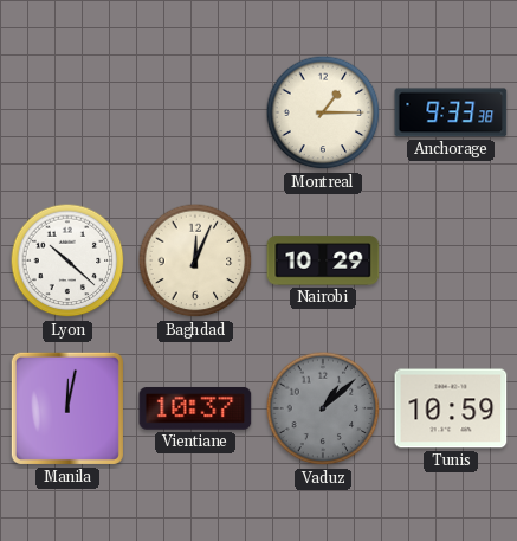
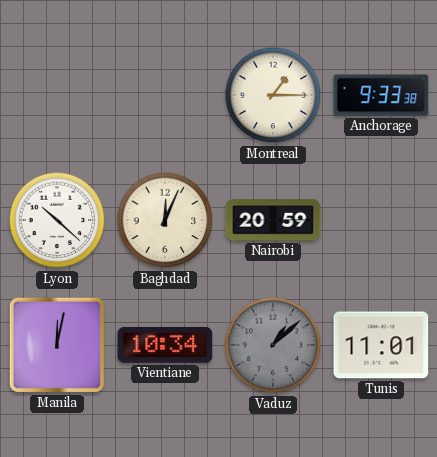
Nairobi: 10:29 -> 20:59
Vientiane: 10:37 -> 10:34
Tunis: 10:59 -> 11:01
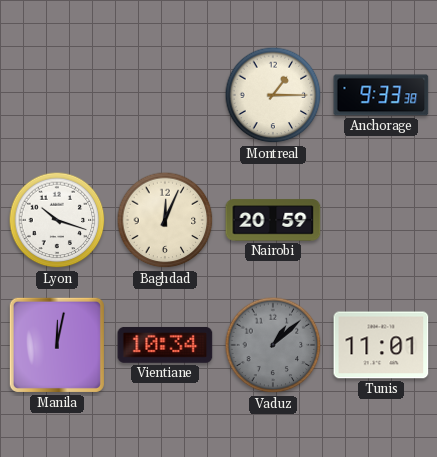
Lyon: 10:22 -> 10:18
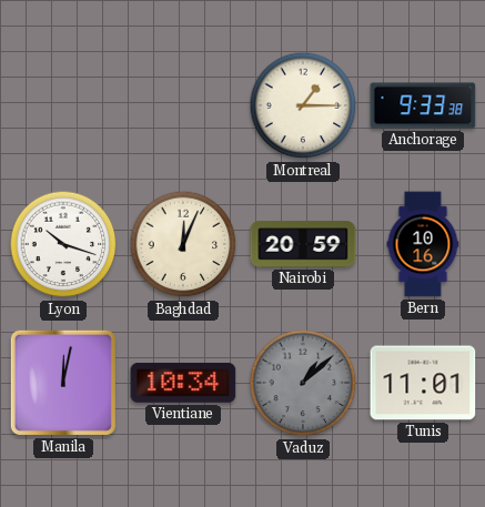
Bern: none -> 10:16
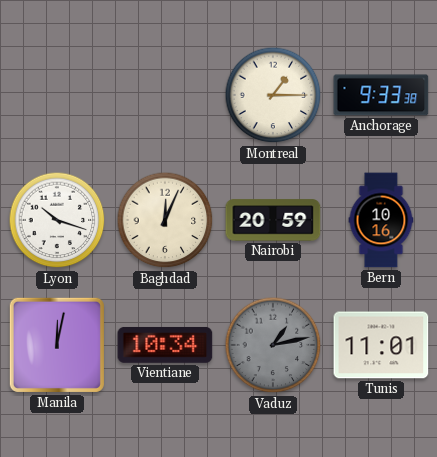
Vaduz: 1:08 -> 1:13
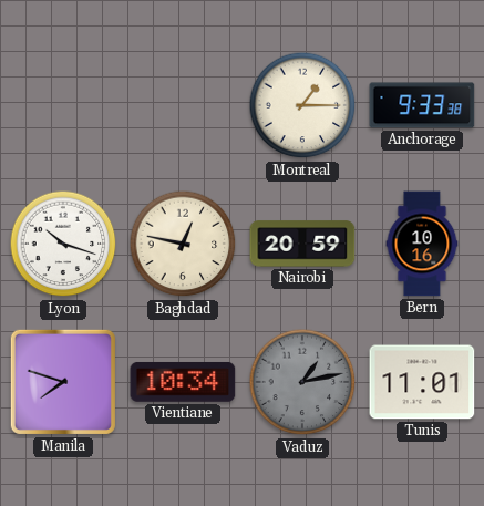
Baghdad: 12:04 -> 12:47
Manila: 12:02 -> 7:48
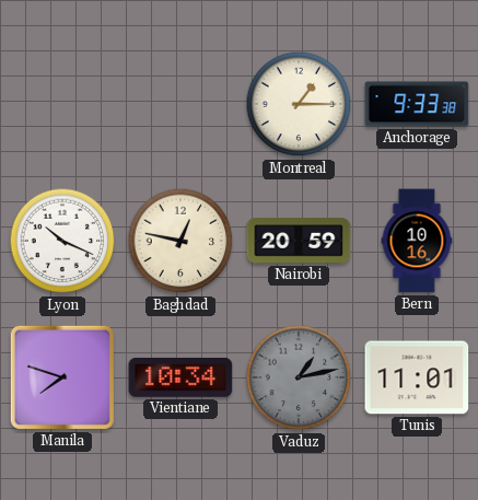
Lyon: 10:18 -> 10:19
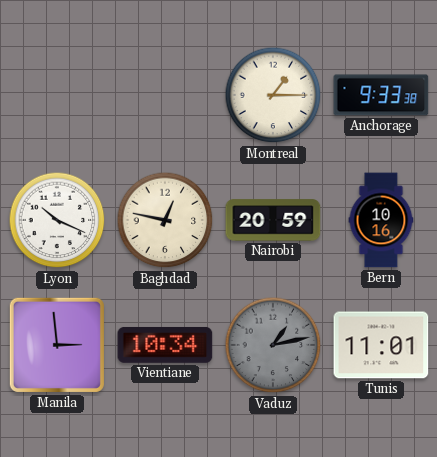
Manila: 7:48 -> 2:59
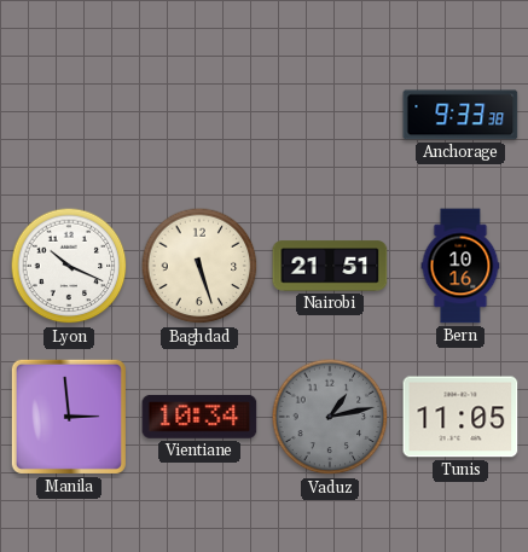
Montreal: 1:15 -> none
Baghdad: 12:47 -> 5:27
Nairobi: 20:59 -> 21:51
Tunis: 11:01 -> 11:05
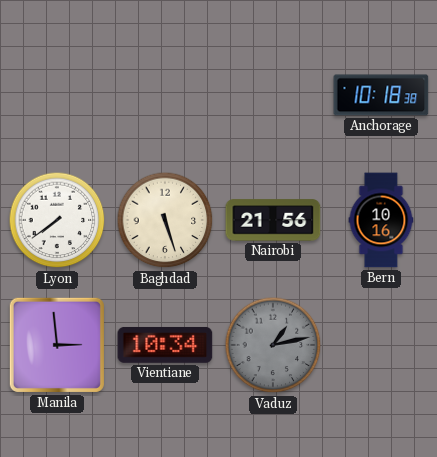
Anchorage: 9:33 -> 10:18
Lyon: 10:19 -> 7:39
Nairobi: 21:51 -> 21:56
Tunis: 11:05 -> none
